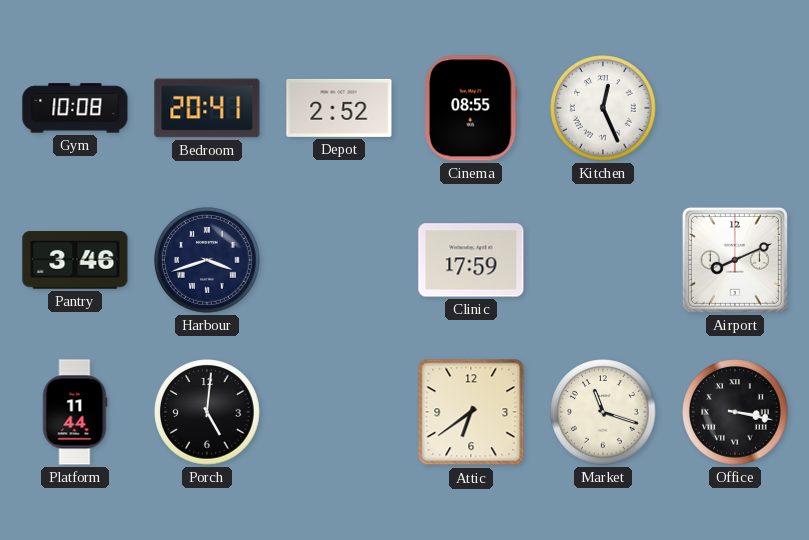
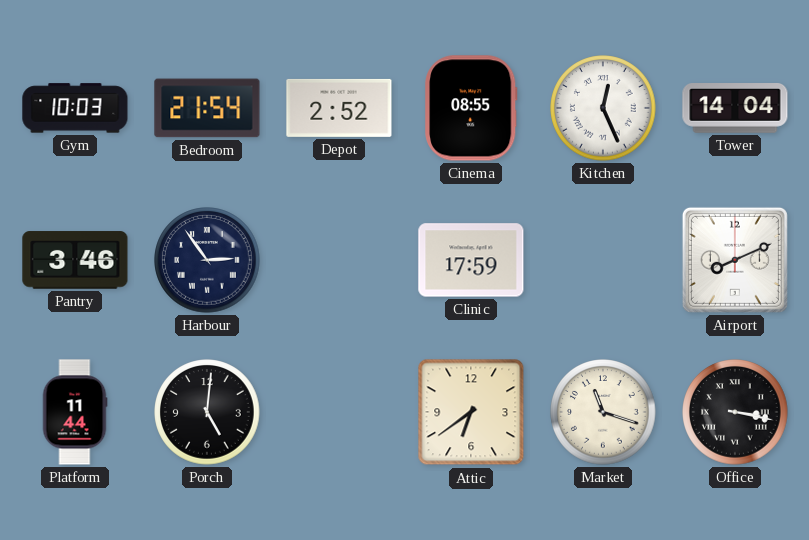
Gym: 10:08 -> 10:03
Bedroom: 20:41 -> 21:54
Tower: none -> 14:04
Harbour: 3:42 -> 2:54
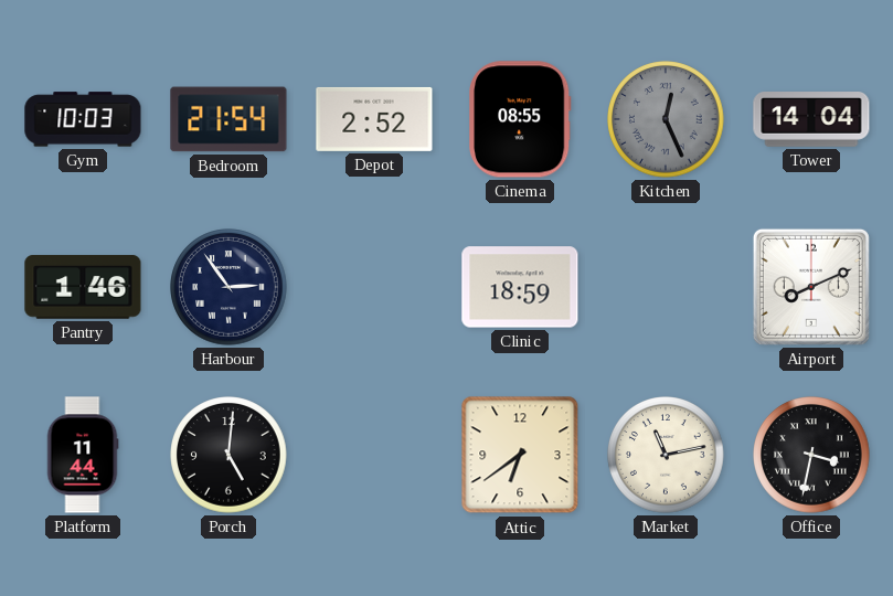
Kitchen dial: white -> grey
Pantry: 3:46 -> 1:46
Clinic: 17:59 -> 18:59
Market: 11:18 -> 11:13
Office: 3:17 -> 3:32
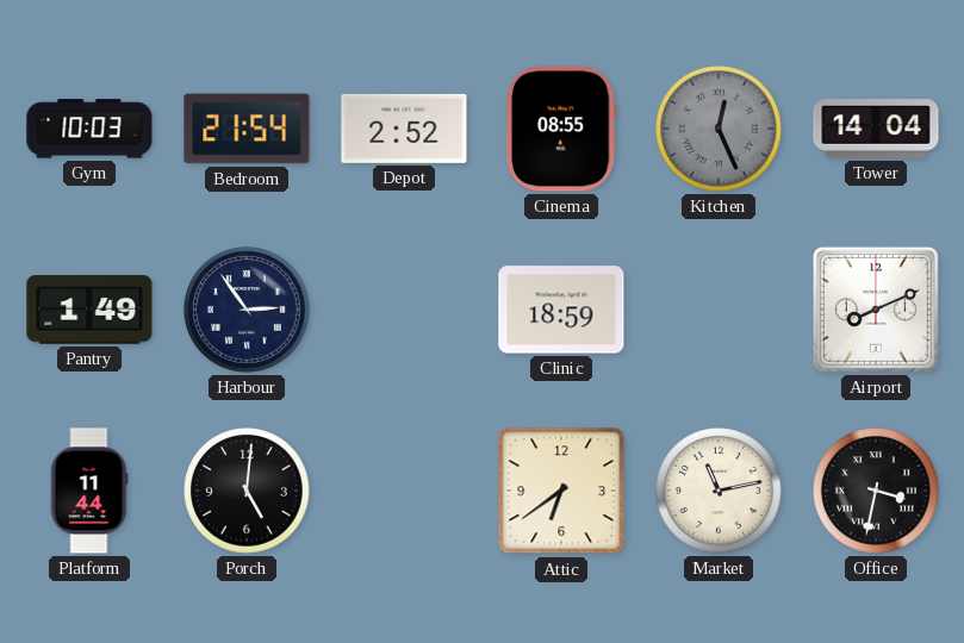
Pantry: 1:46 -> 1:49
